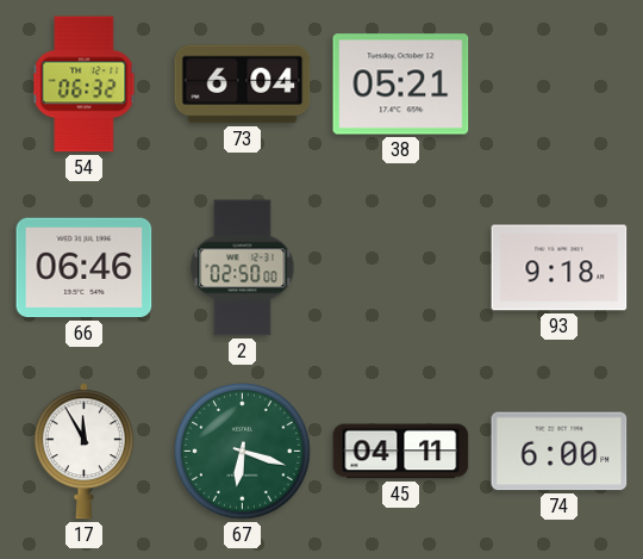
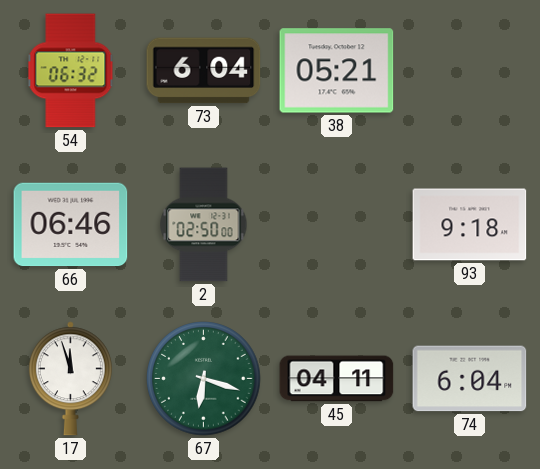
17: 11:55 -> 11:57
74: 6:00 -> 6:04
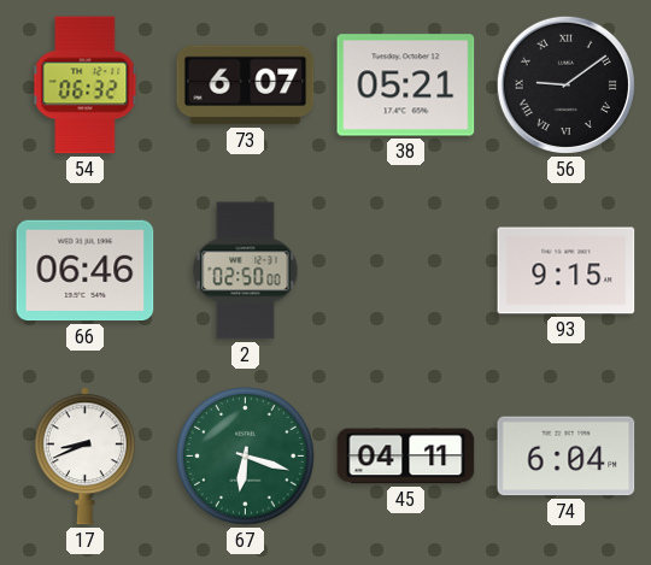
73: 6:04 -> 6:07
56: none -> 9:09
93: 9:18 -> 9:15
17: 11:57 -> 8:41
